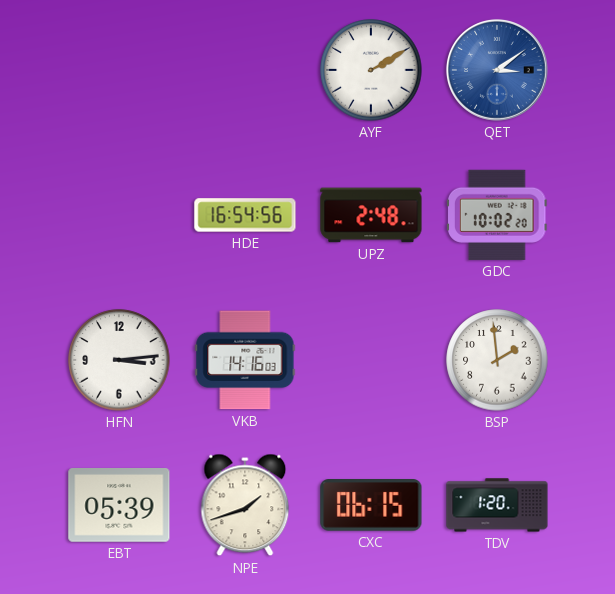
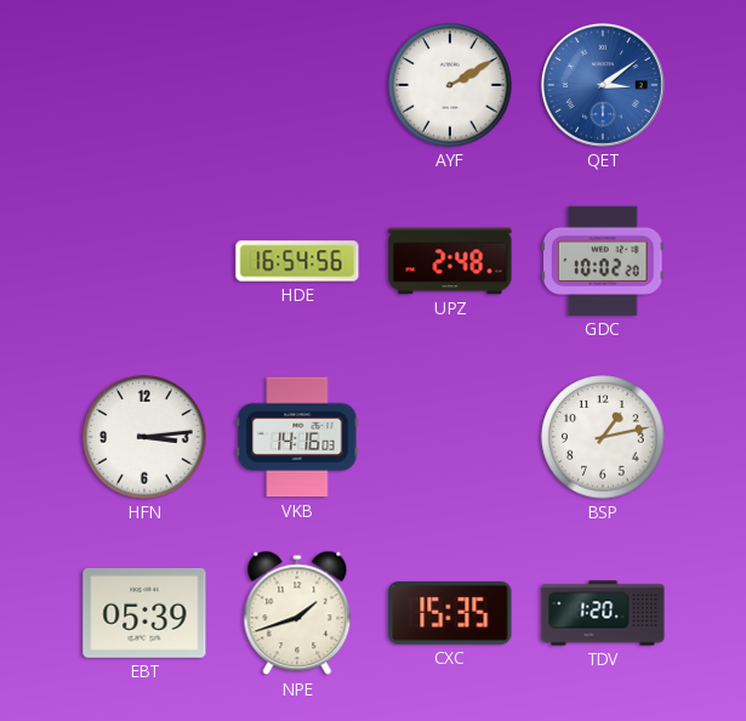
BSP: 1:59 -> 1:13
CXC: 06:15 -> 15:35
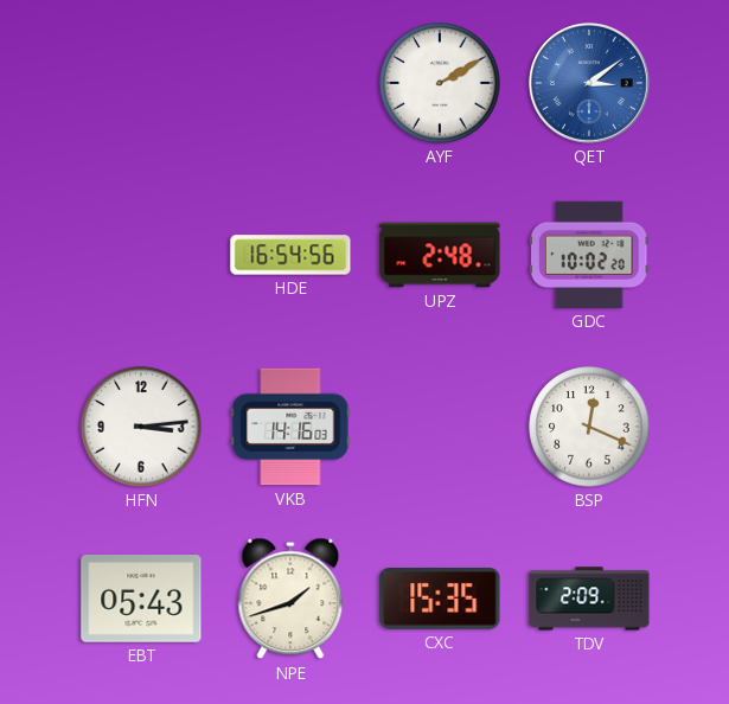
BSP: 1:13 -> 12:19
EBT: 05:39 -> 05:43
TDV: 1:20 -> 2:09
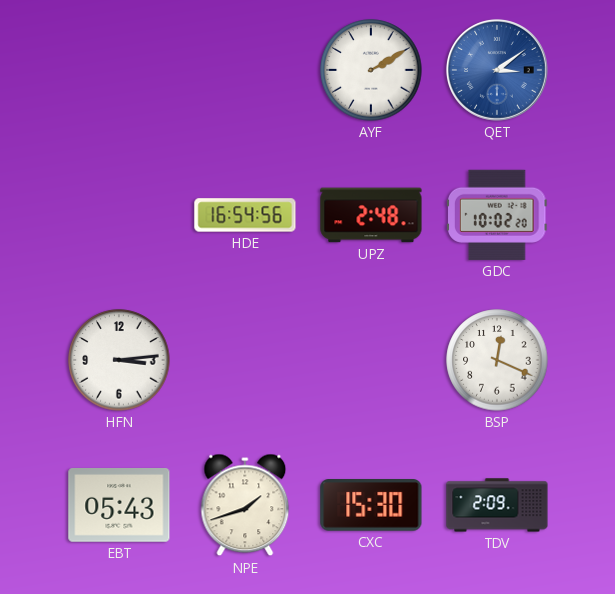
VKB: 14:16 -> none
CXC: 15:35 -> 15:30
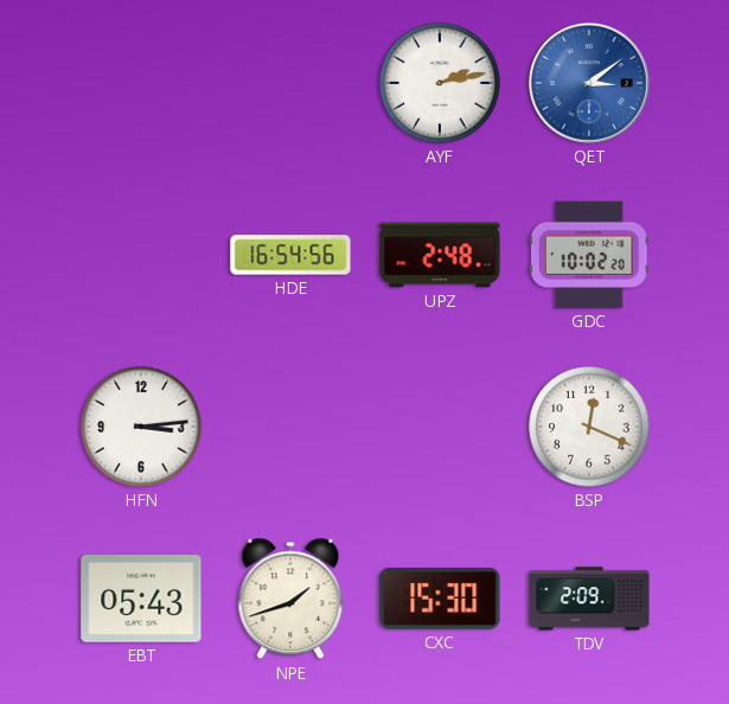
AYF: 2:10 -> 2:13
